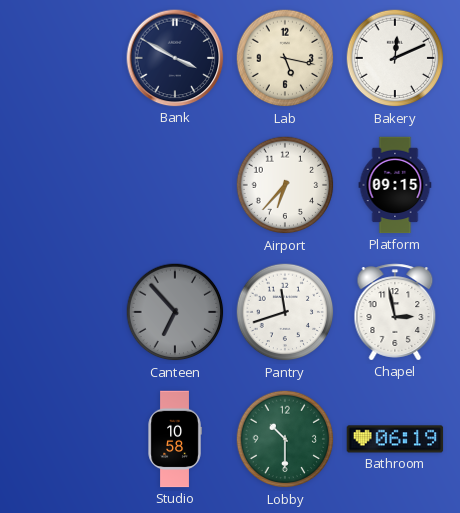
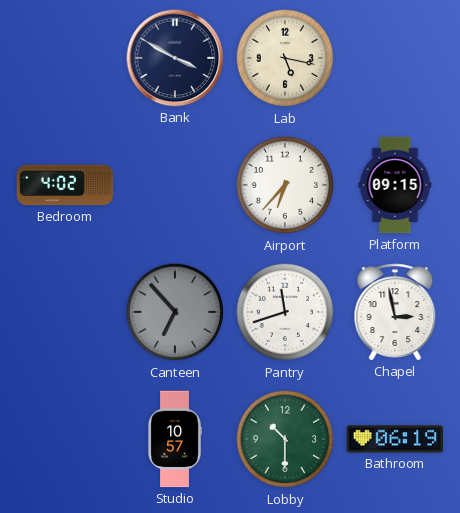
Bakery: 12:11 -> none
Bedroom: none -> 4:02
Studio: 10:58 -> 10:57
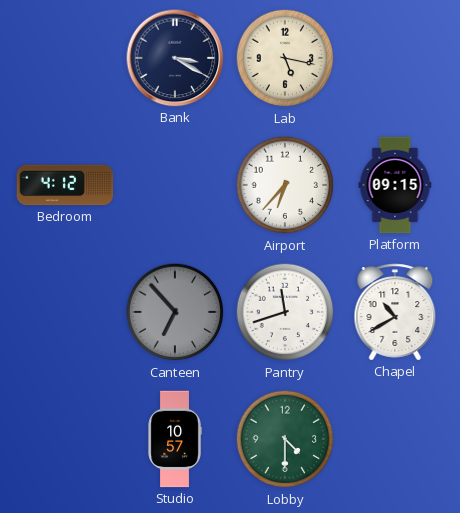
Bank: 3:50 -> 3:20
Bedroom: 4:02 -> 4:12
Chapel: 2:58 -> 10:40
Lobby: 10:30 -> 4:30
Bathroom: 06:19 -> none
